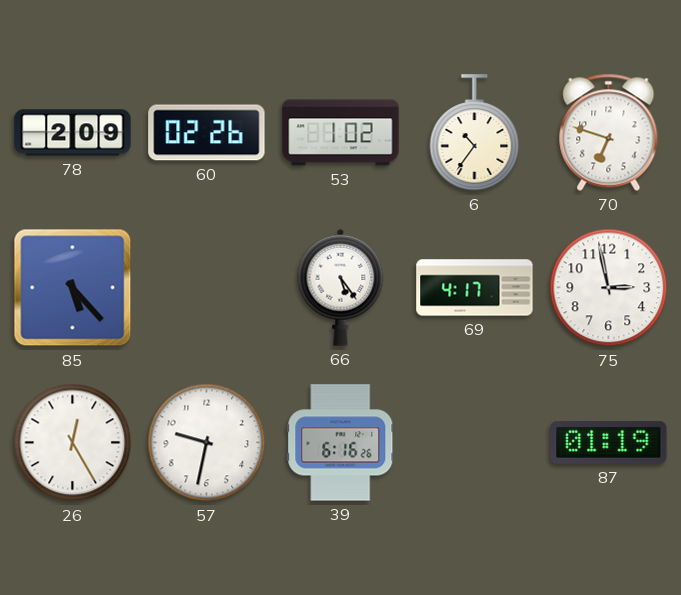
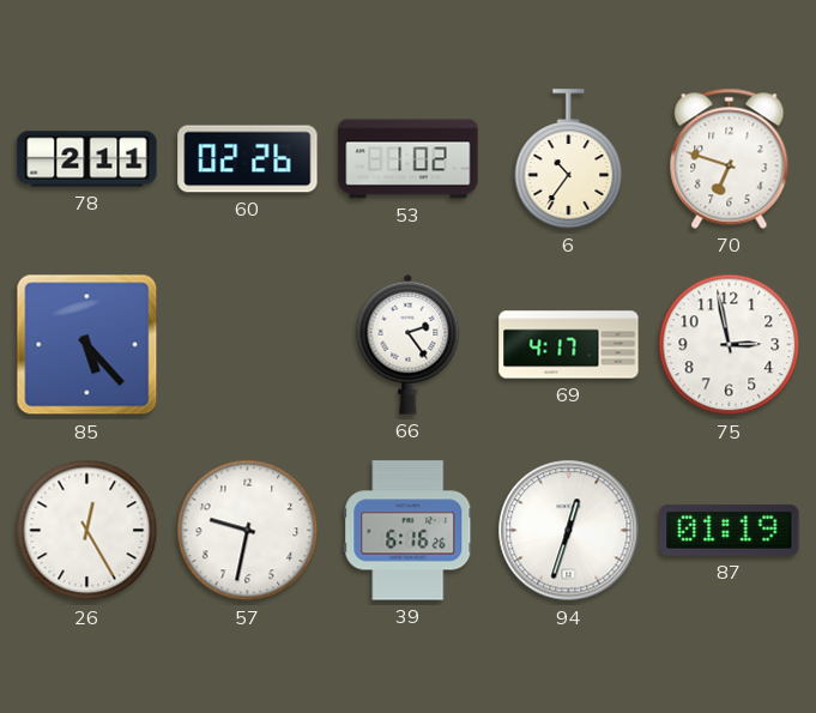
78: 2:09 -> 2:11
66: 5:24 -> 2:24
94: none -> 12:33
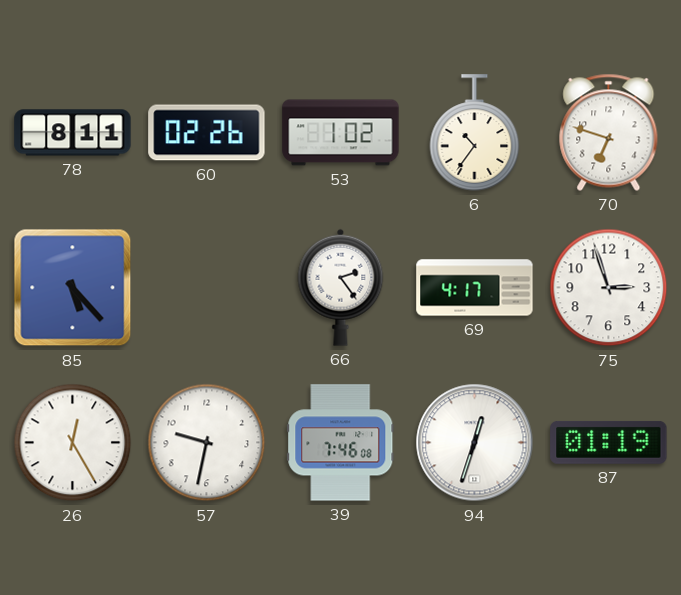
78: 2:11 -> 8:11
75: 2:58 -> 2:57
39: 6:16 -> 7:46
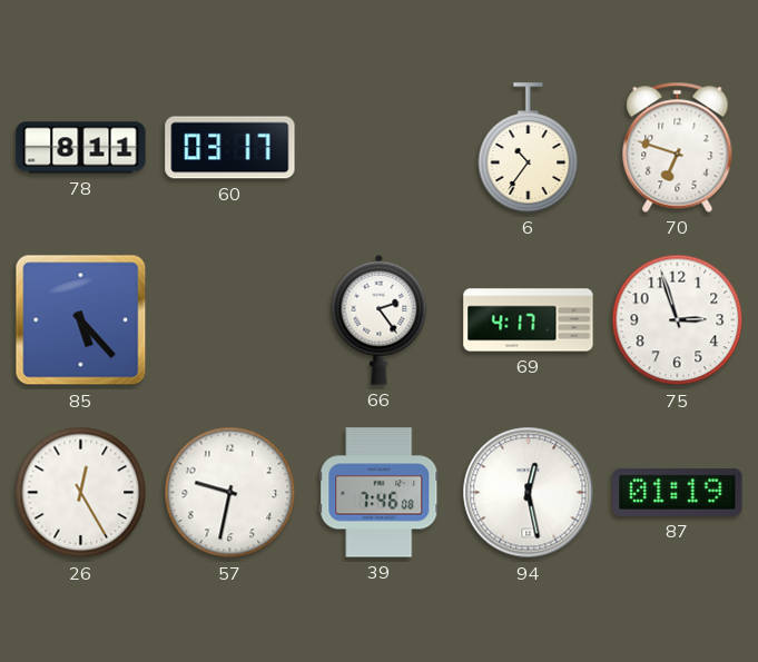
60: 02:26 -> 03:17
53: 1:02 -> none
94: 12:33 -> 12:28
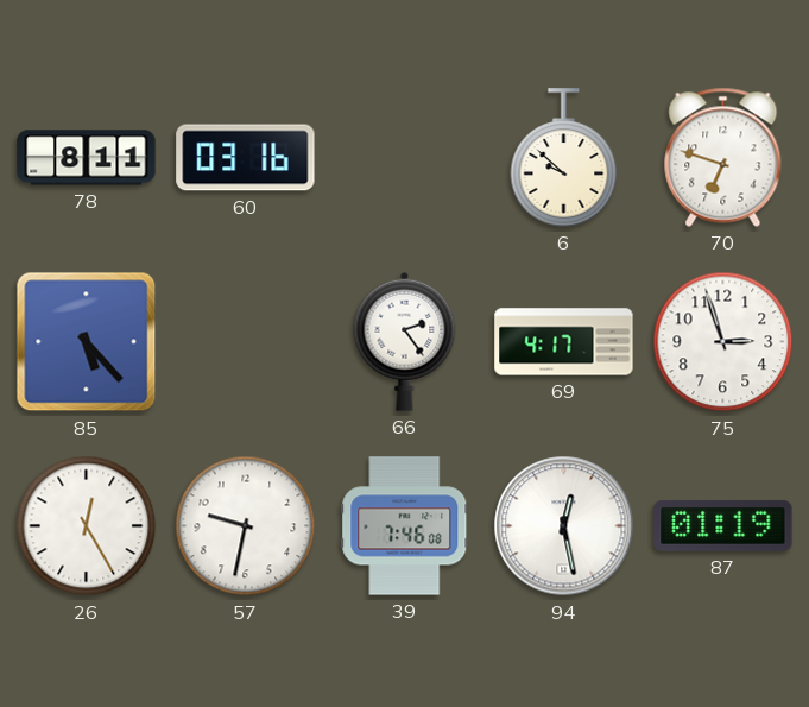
60: 03:17 -> 03:16
6: 10:36 -> 9:52
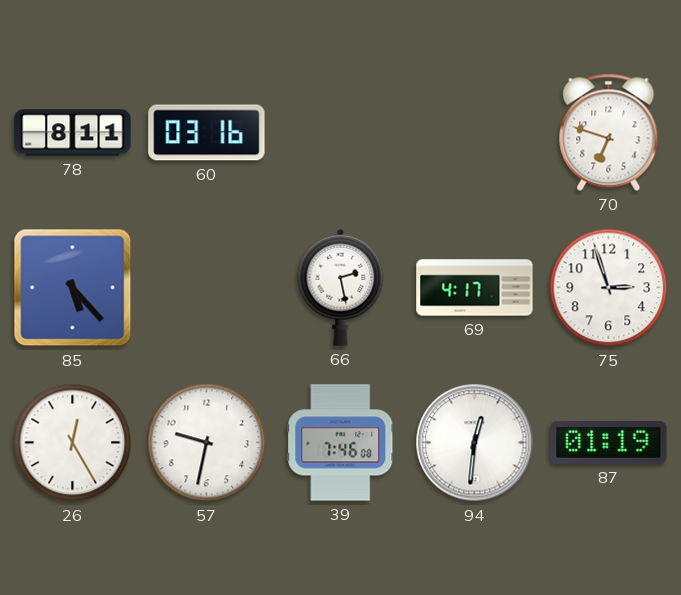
6: 9:52 -> none
66: 2:24 -> 2:28
94: 12:28 -> 12:31
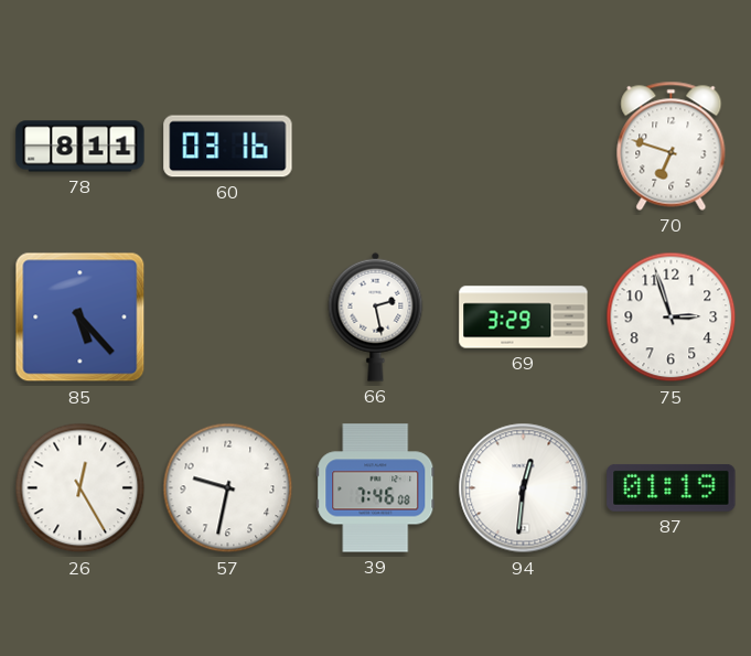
69: 4:17 -> 3:29
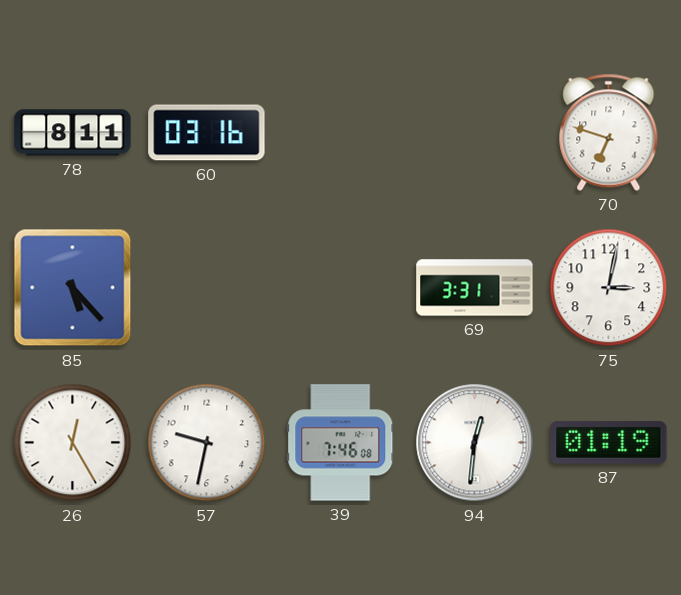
66: 2:28 -> none
69: 3:29 -> 3:31
75: 2:57 -> 3:02
